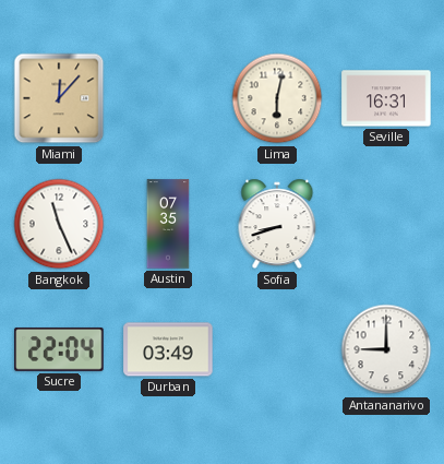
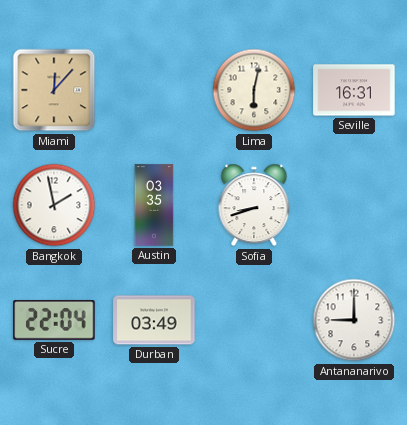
Bangkok: 11:26 -> 1:58
Austin: 07:35 -> 03:35
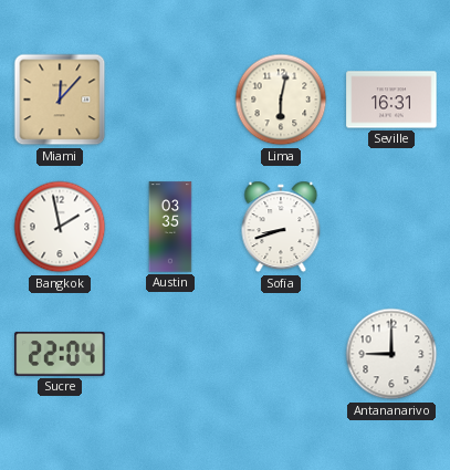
Durban: 03:49 -> none
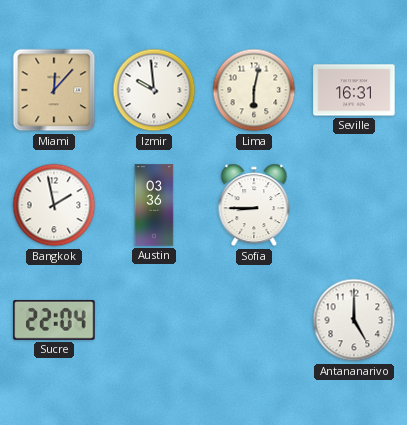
Izmir: none -> 9:59
Austin: 03:35 -> 03:36
Sofia: 8:42 -> 8:45
Antananarivo: 9:00 -> 5:00
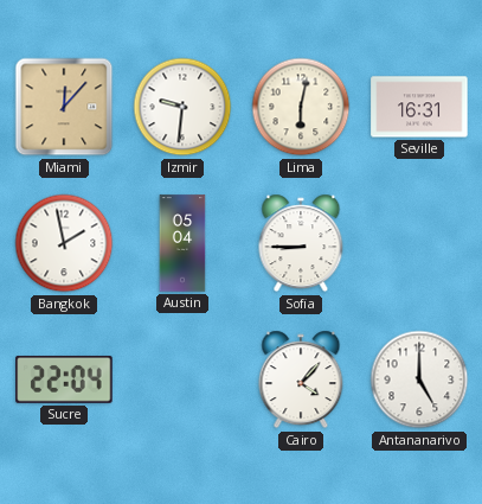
Izmir: 9:59 -> 9:31
Austin: 03:36 -> 05:04
Cairo: none -> 4:07
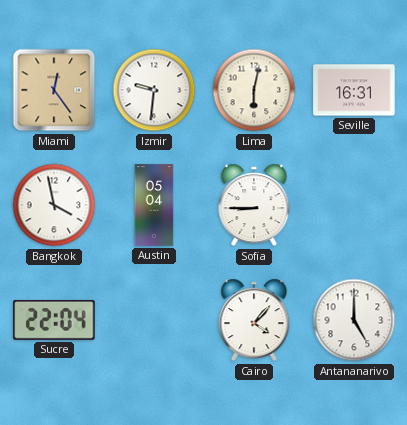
Miami: 12:07 -> 12:24
Bangkok: 1:58 -> 3:58
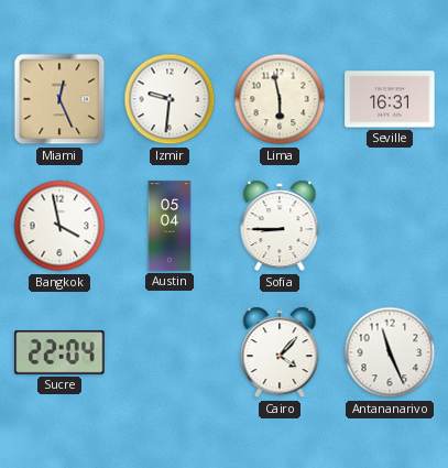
Miami: 12:24 -> 12:26
Lima: 6:02 -> 5:58
Antananarivo: 5:00 -> 11:26
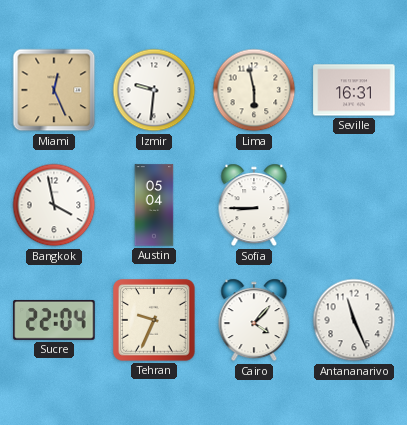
Tehran: none -> 9:34
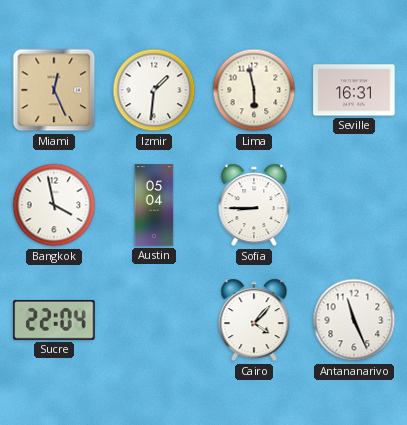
Izmir: 9:31 -> 1:31
Tehran: 9:34 -> none
